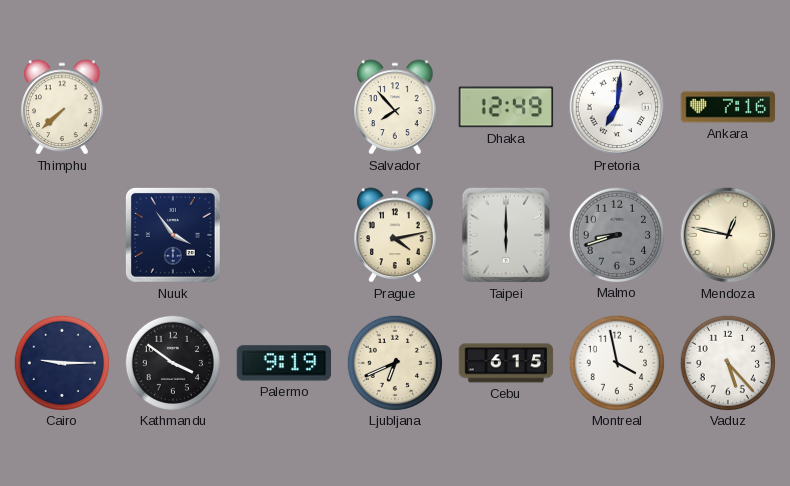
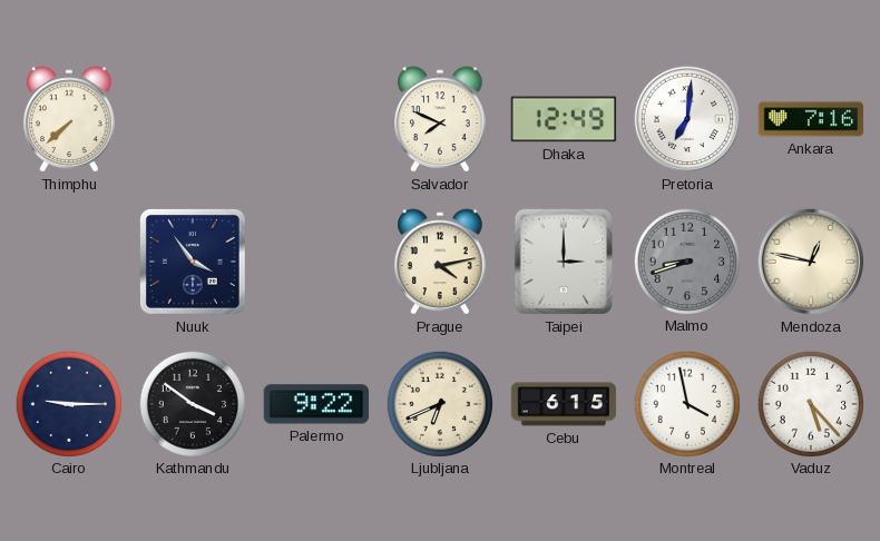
Salvador: 7:53 -> 7:49
Taipei: 6:00 -> 3:00
Palermo: 9:19 -> 9:22
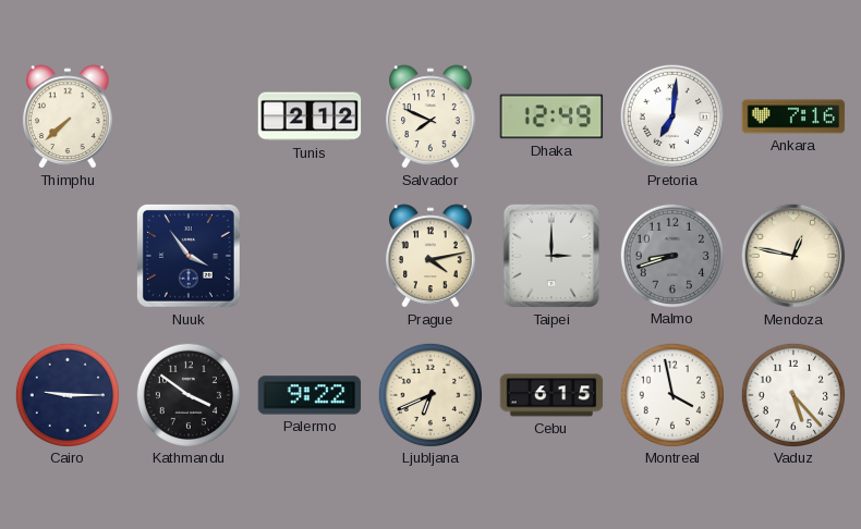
Tunis: none -> 2:12
